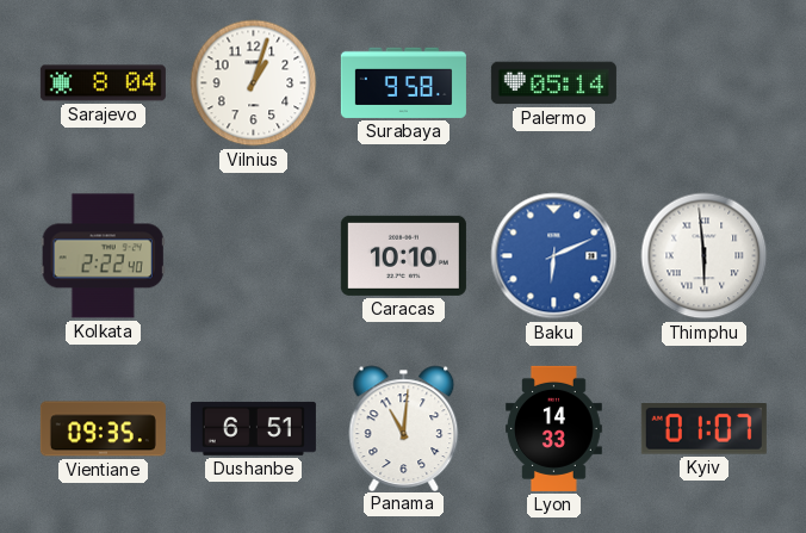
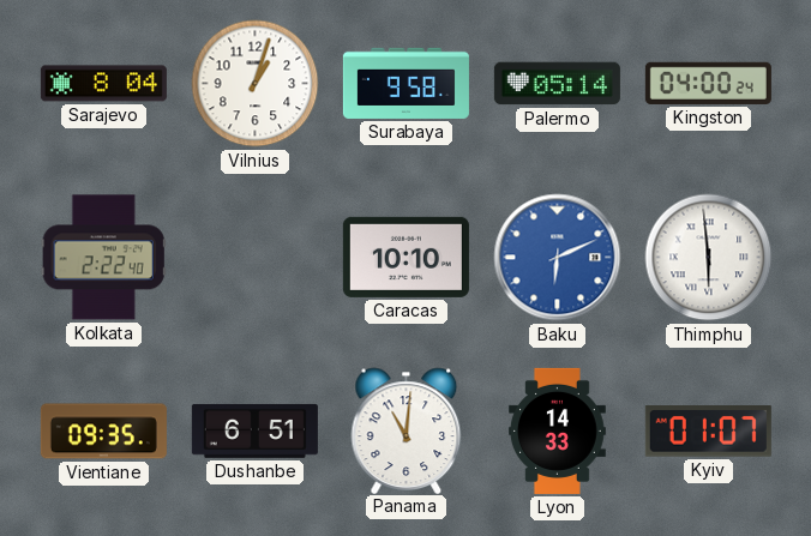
Kingston: none -> 04:00
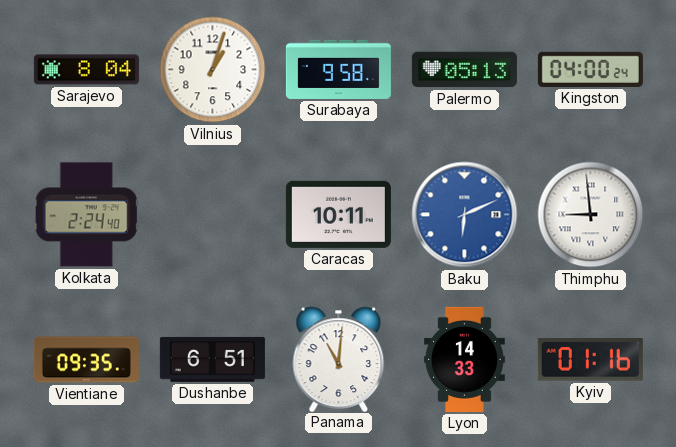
Palermo: 05:14 -> 05:13
Kolkata: 2:22 -> 2:24
Caracas: 10:10 -> 10:11
Thimphu: 5:59 -> 8:59
Kyiv: 01:07 -> 01:16
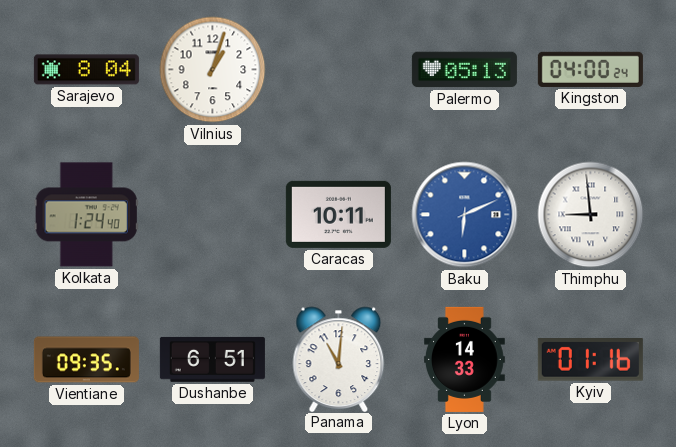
Surabaya: 9:58 -> none
Kolkata: 2:24 -> 1:24
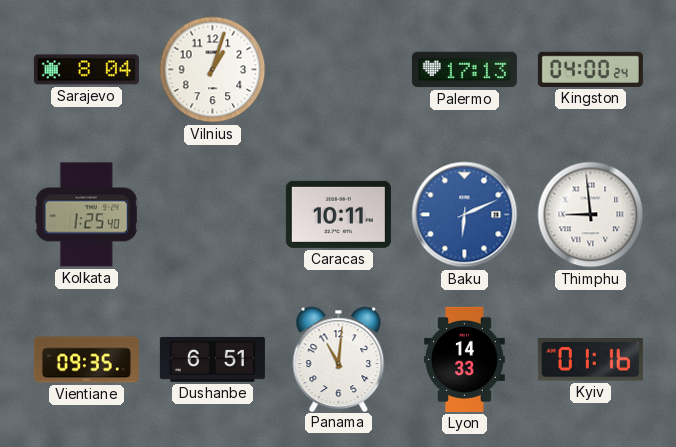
Palermo: 05:13 -> 17:13
Kolkata: 1:24 -> 1:25
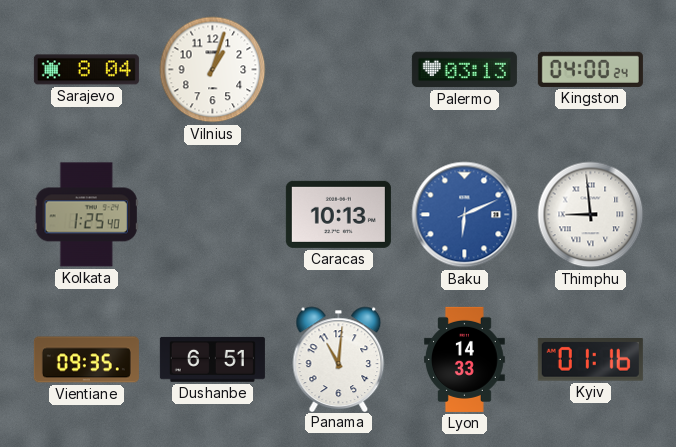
Palermo: 17:13 -> 03:13
Caracas: 10:11 -> 10:13
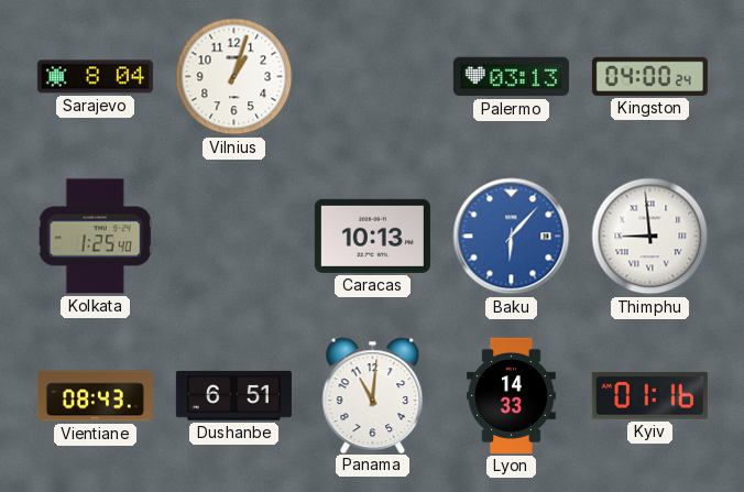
Baku: 6:11 -> 6:07
Vientiane: 09:35 -> 08:43
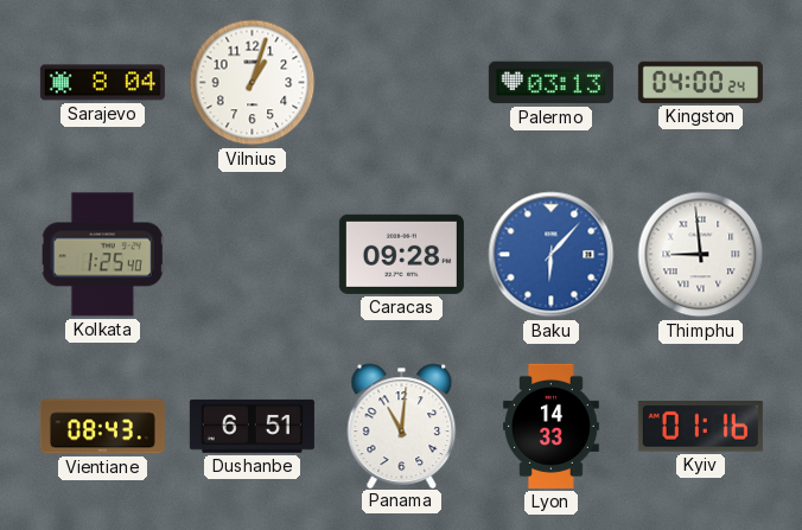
Caracas: 10:13 -> 09:28
